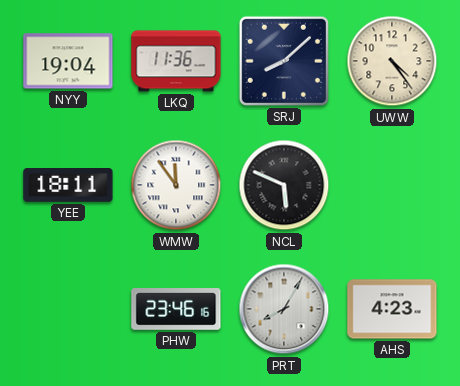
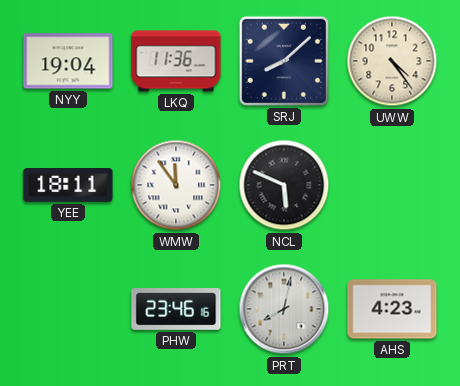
PRT: 8:05 -> 8:02
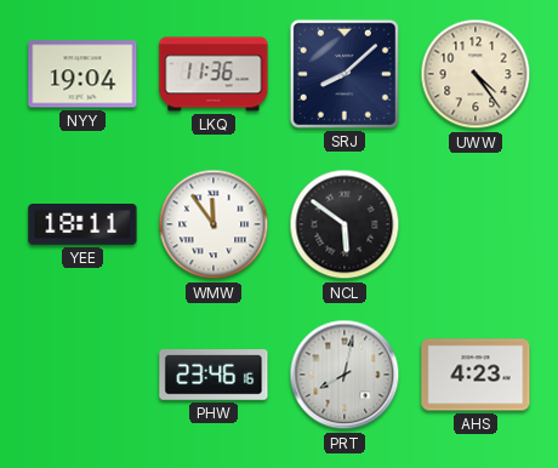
NCL: 5:49 -> 5:51
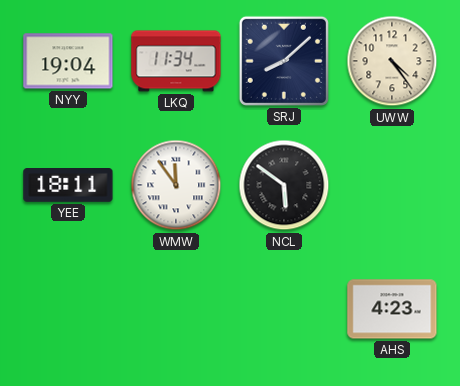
LKQ: 11:36 -> 11:34
PHW: 23:46 -> none
PRT: 8:02 -> none
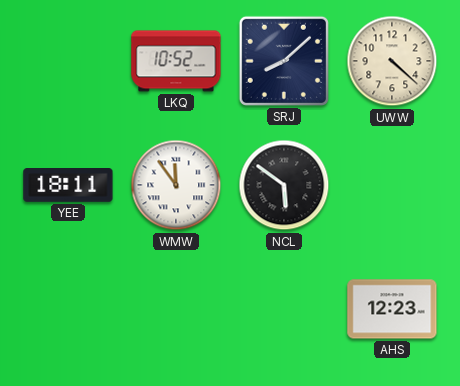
NYY: 19:04 -> none
LKQ: 11:34 -> 10:52
UWW: 4:24 -> 4:22
AHS: 4:23 -> 12:23
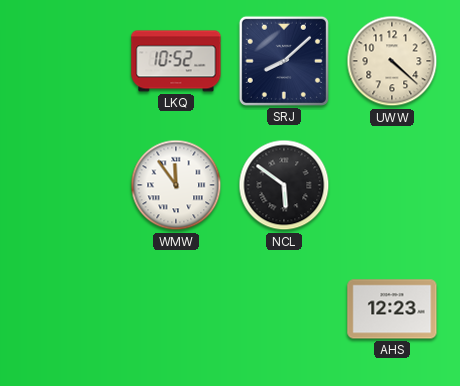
YEE: 18:11 -> none
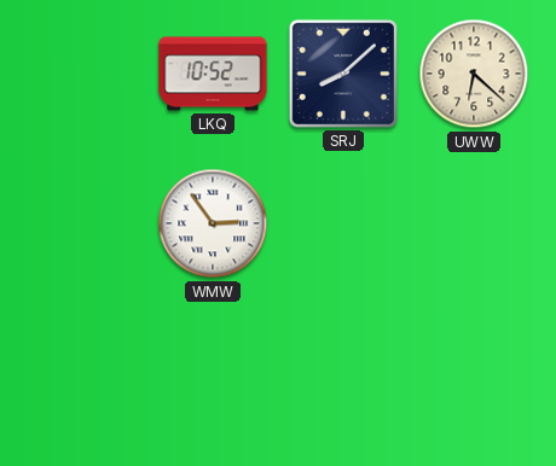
UWW: 4:22 -> 6:22
WMW: 11:54 -> 2:54
NCL: 5:51 -> none
AHS: 12:23 -> none
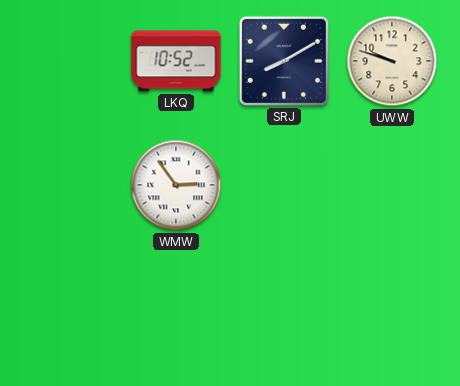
SRJ: 8:08 -> 8:10
UWW: 6:22 -> 9:48
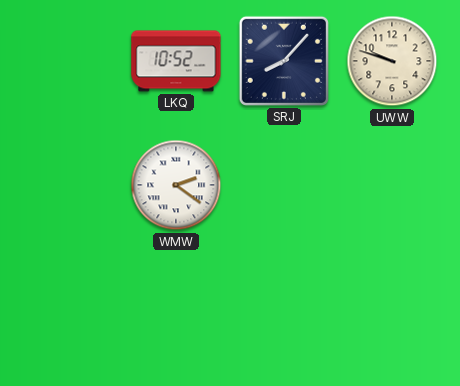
SRJ: 8:10 -> 8:07
WMW: 2:54 -> 2:21
